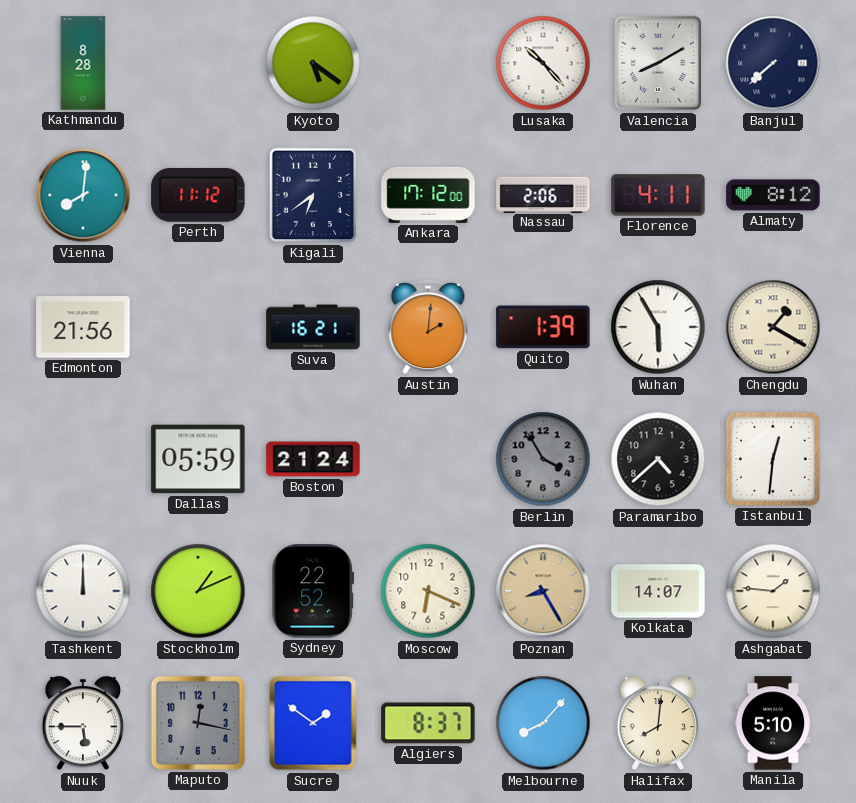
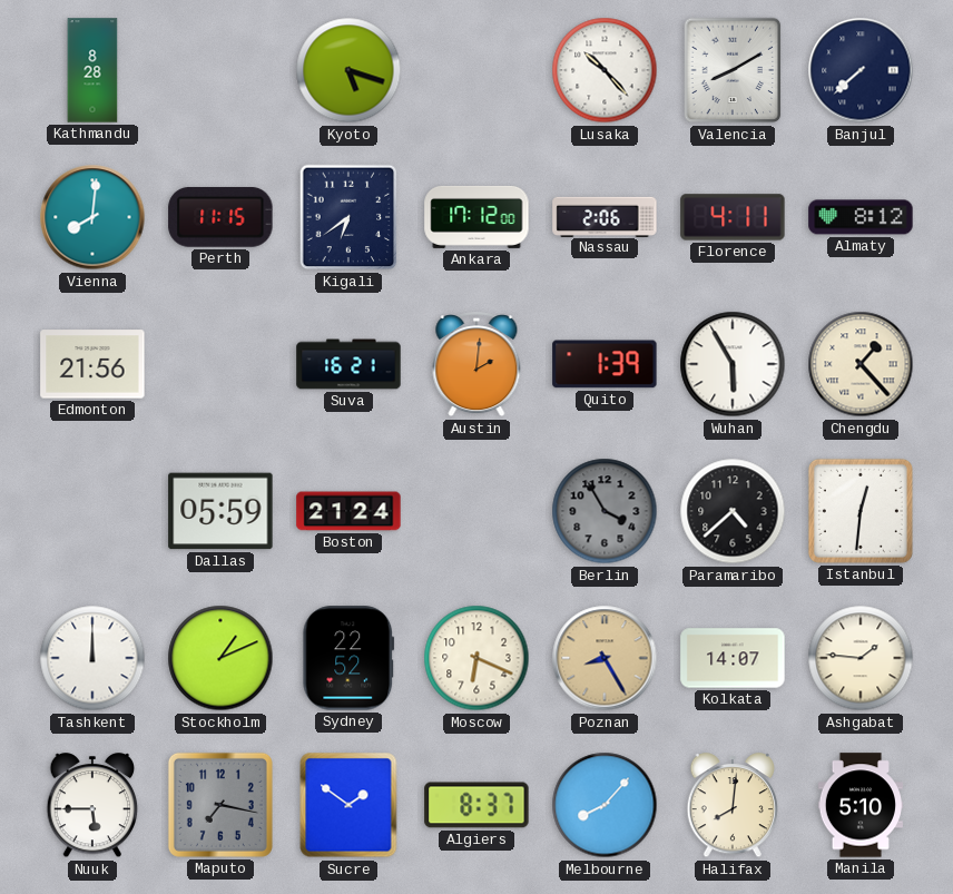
Kyoto: 5:21 -> 5:18
Perth: 11:12 -> 11:15
Chengdu: 1:20 -> 1:23
Maputo: 12:17 -> 7:17
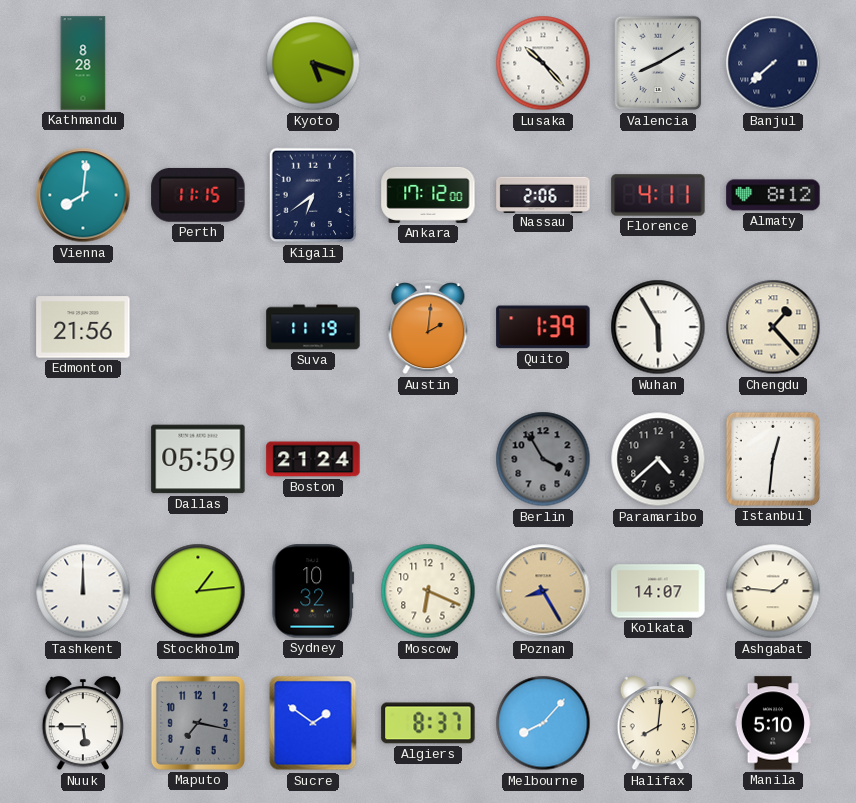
Suva: 16:21 -> 11:19
Stockholm: 1:11 -> 1:14
Sydney: 22:52 -> 10:32
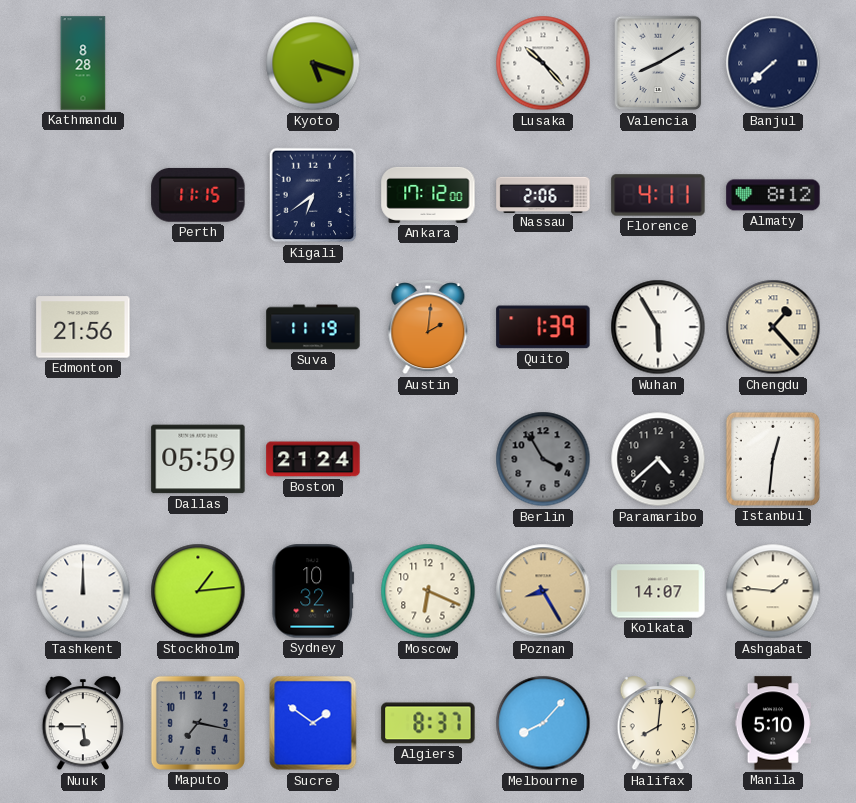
Vienna: 8:01 -> none
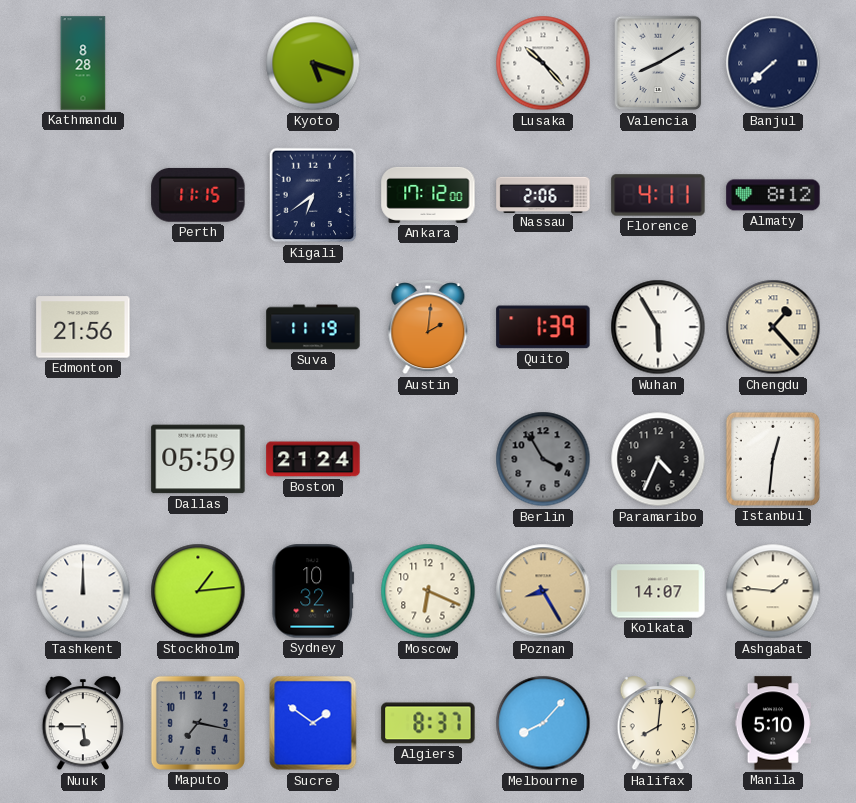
Paramaribo: 4:38 -> 4:34
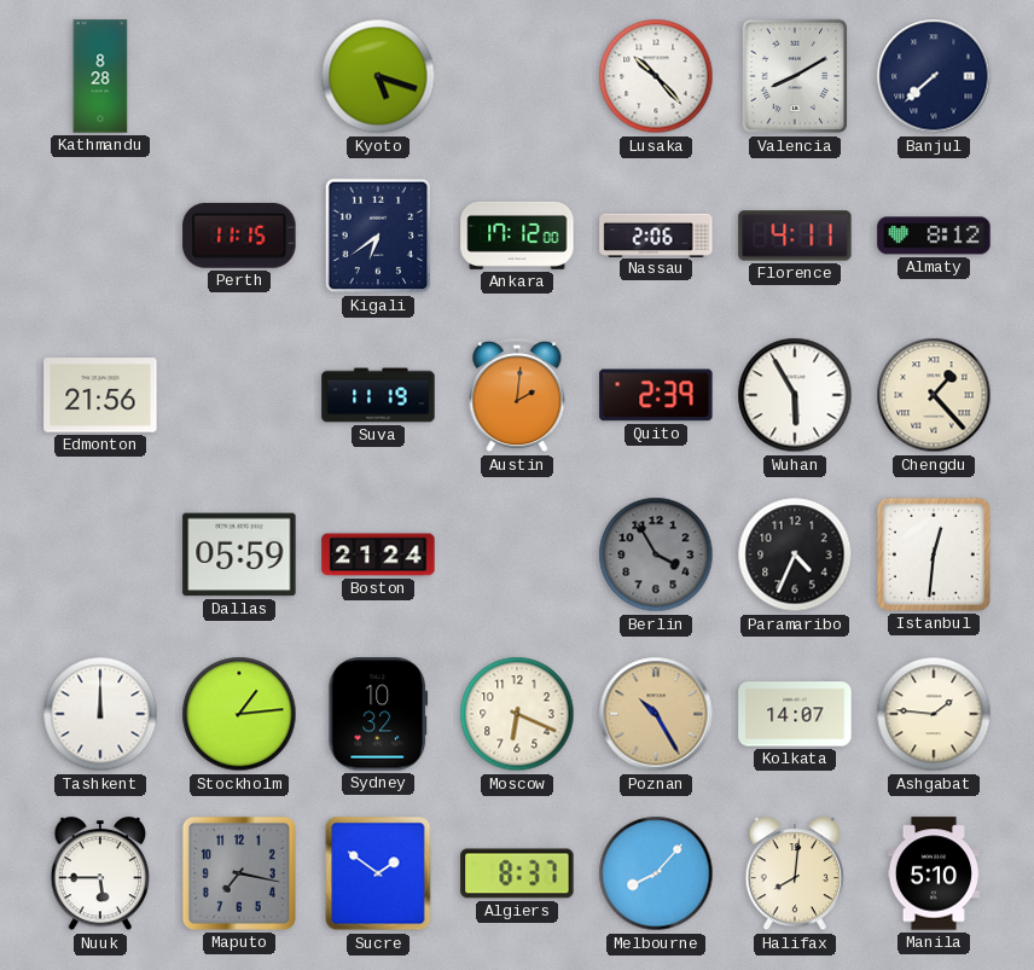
Quito: 1:39 -> 2:39
Poznan: 8:25 -> 10:25
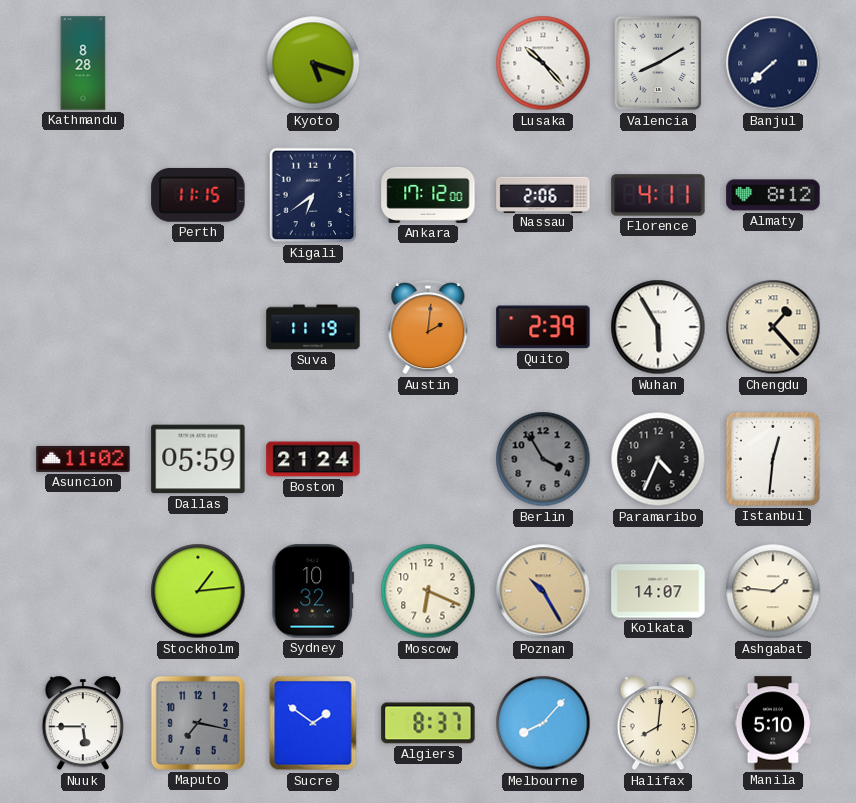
Edmonton: 21:56 -> none
Asuncion: none -> 11:02
Tashkent: 12:00 -> none
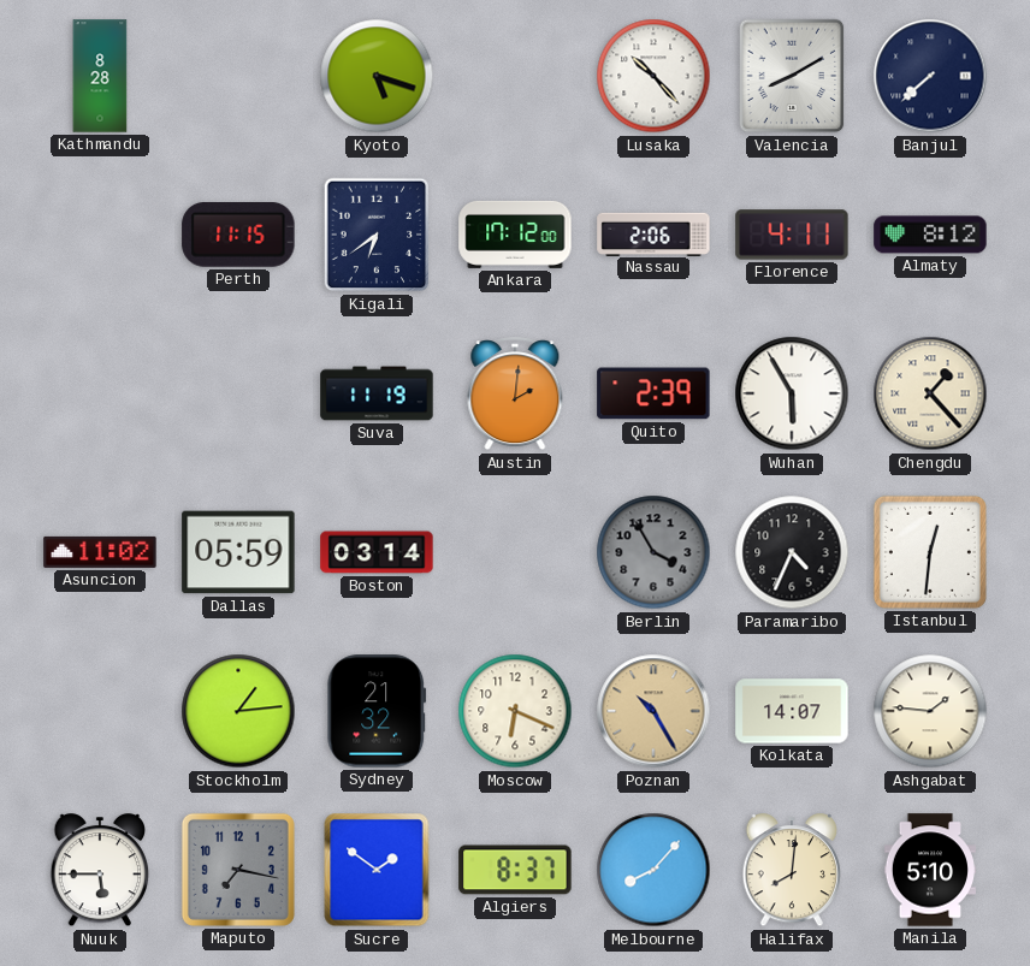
Boston: 21:24 -> 03:14
Sydney: 10:32 -> 21:32
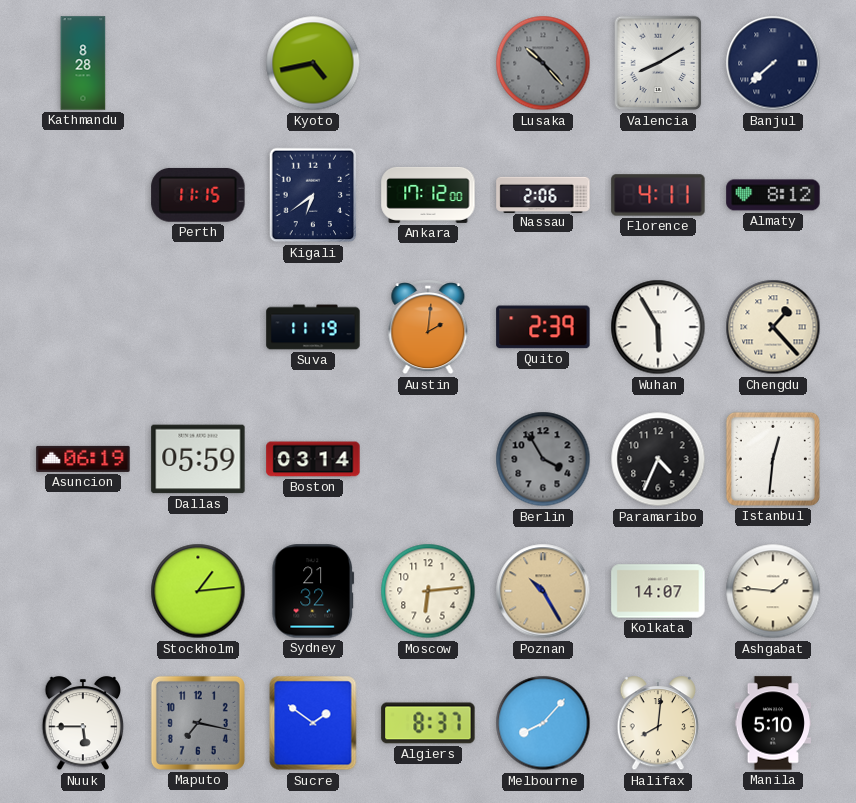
Kyoto: 5:18 -> 4:43
Lusaka dial: white -> grey
Asuncion: 11:02 -> 06:19
Moscow: 6:19 -> 6:14
